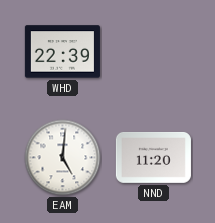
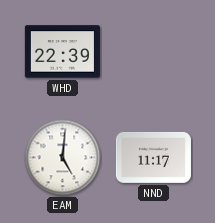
NND: 11:20 -> 11:17
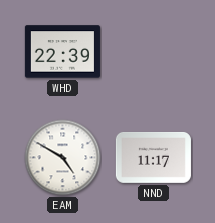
EAM: 5:01 -> 4:50
